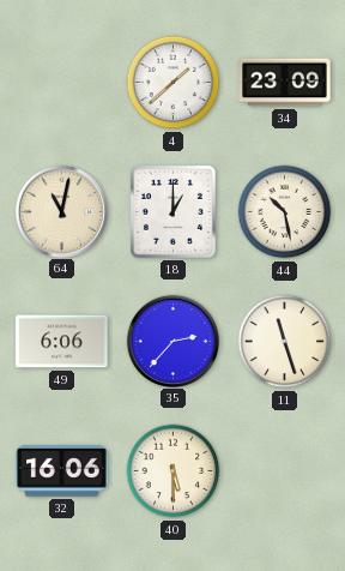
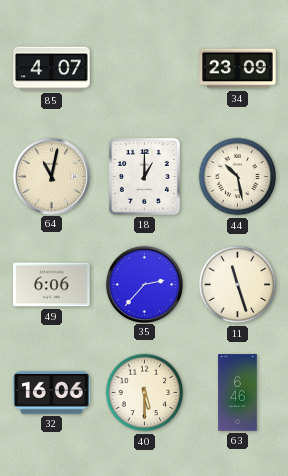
85: none -> 4:07
4: 1:38 -> none
63: none -> 6:46
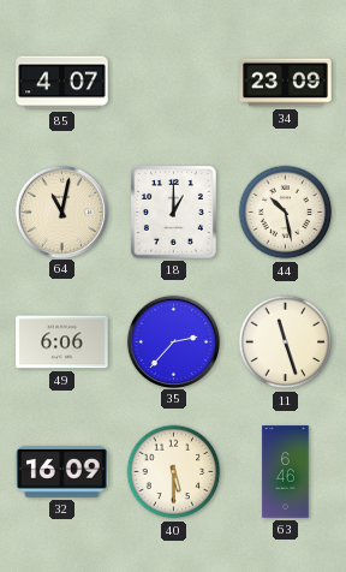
32: 16:06 -> 16:09
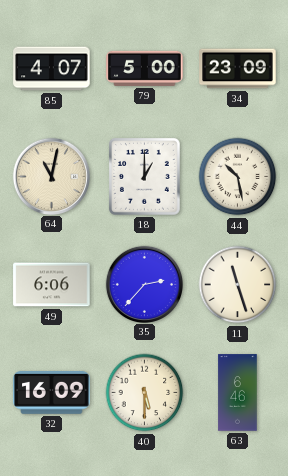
79: none -> 5:00
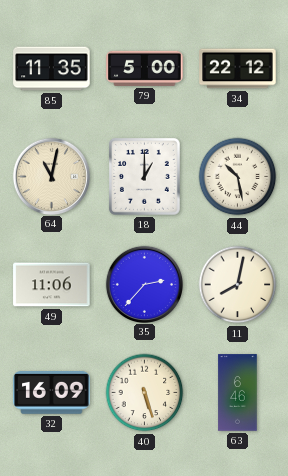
85: 4:07 -> 11:35
34: 23:09 -> 22:12
49: 6:06 -> 11:06
11: 11:27 -> 8:02
40: 5:30 -> 5:27
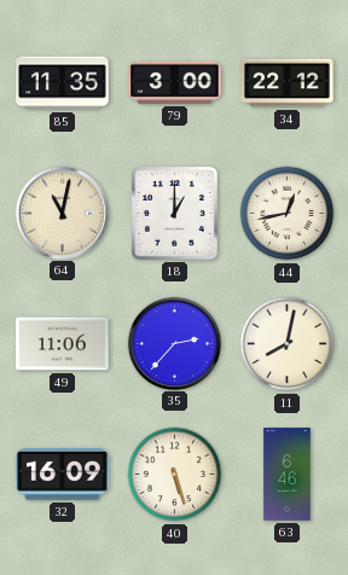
79: 5:00 -> 3:00
44: 10:28 -> 12:43
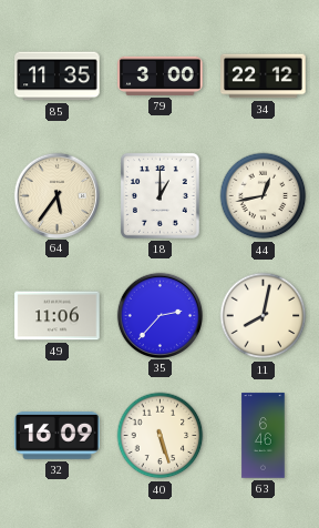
64: 11:02 -> 5:36
